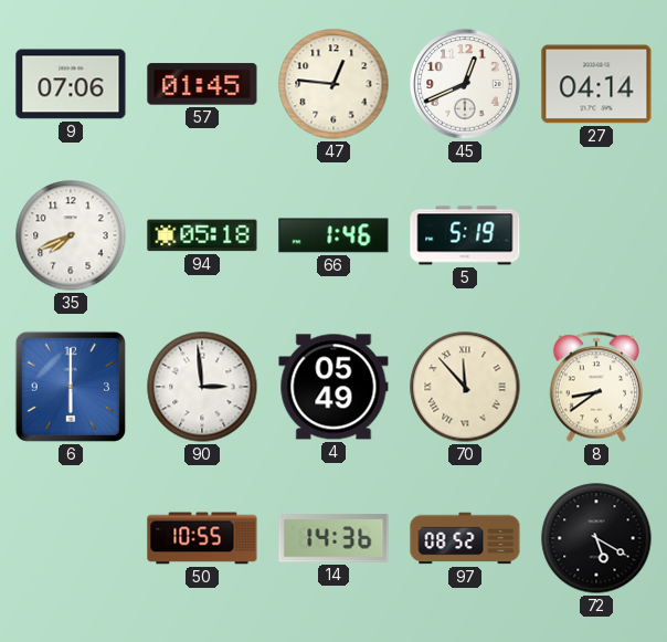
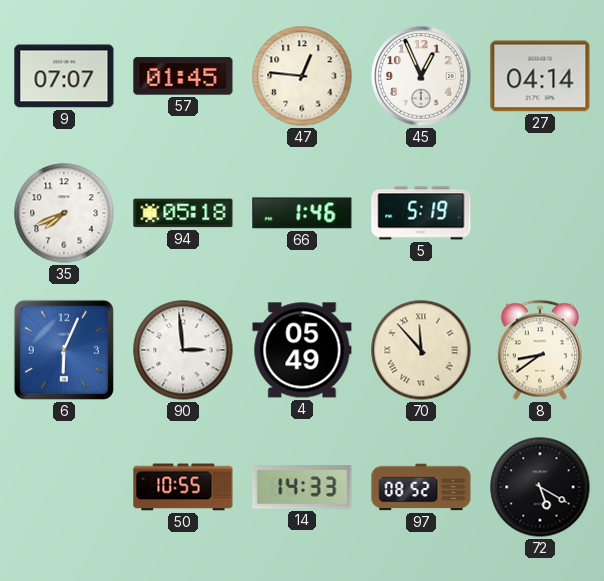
9: 07:06 -> 07:07
45: 12:41 -> 12:56
6: 6:00 -> 6:04
14: 14:36 -> 14:33
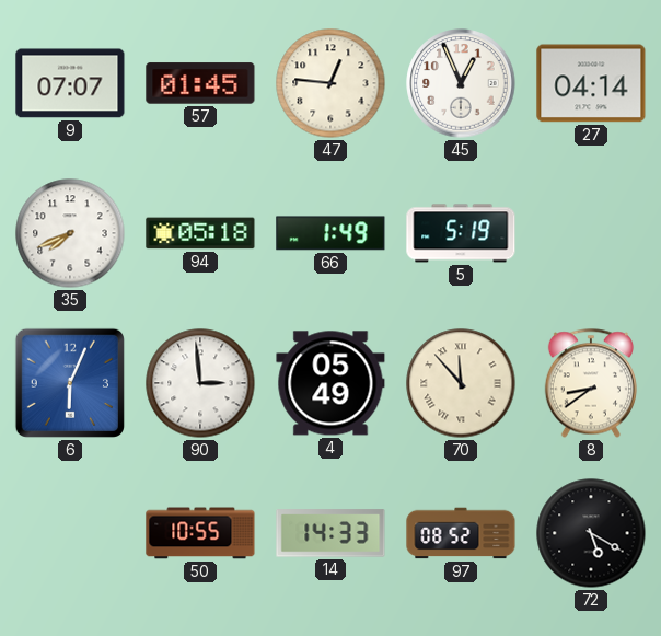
66: 1:46 -> 1:49
